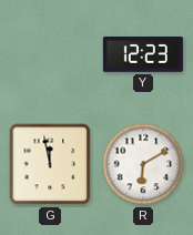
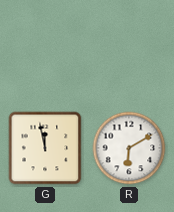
Y: 12:23 -> none
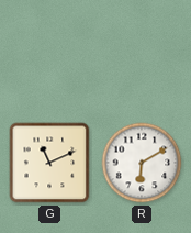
G: 11:58 -> 11:11
